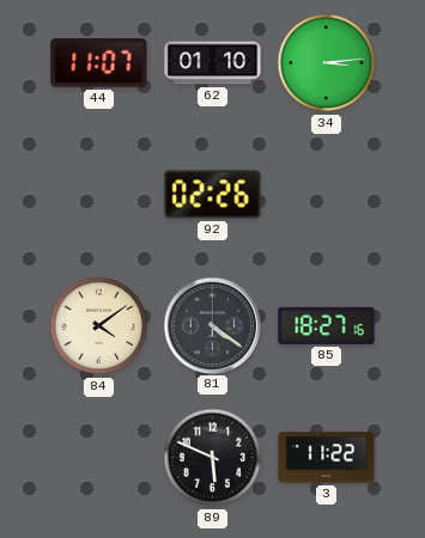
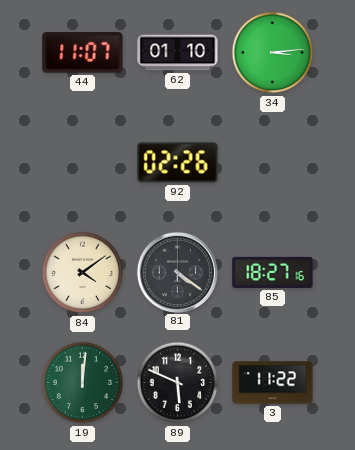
19: none -> 12:01
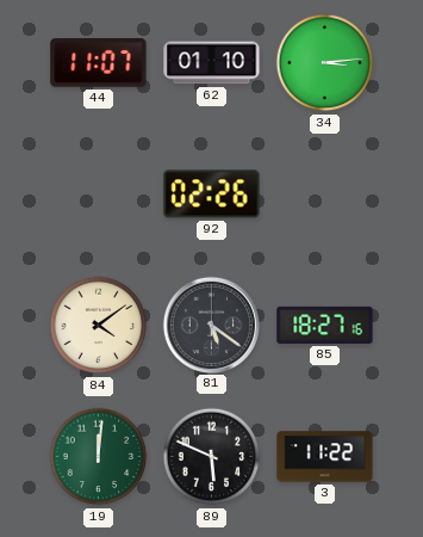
81: 4:21 -> 5:21
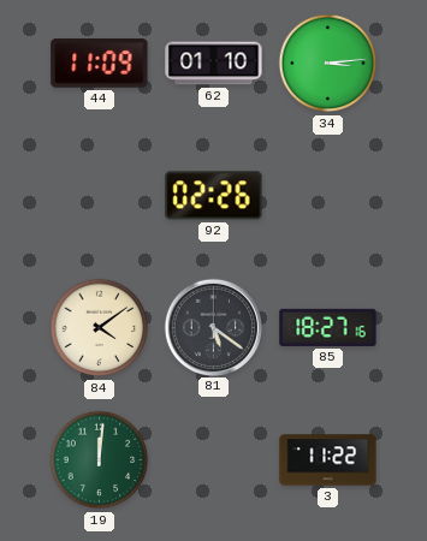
44: 11:07 -> 11:09
89: 5:49 -> none
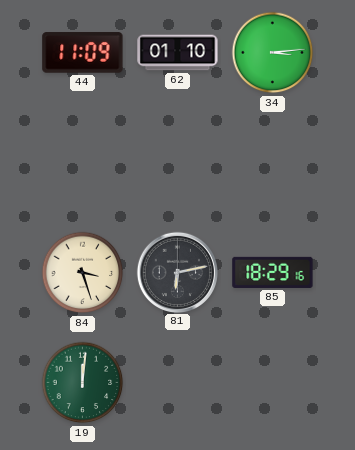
92: 02:26 -> none
84: 4:09 -> 3:27
81: 5:21 -> 6:13
85: 18:27 -> 18:29
3: 11:22 -> none
